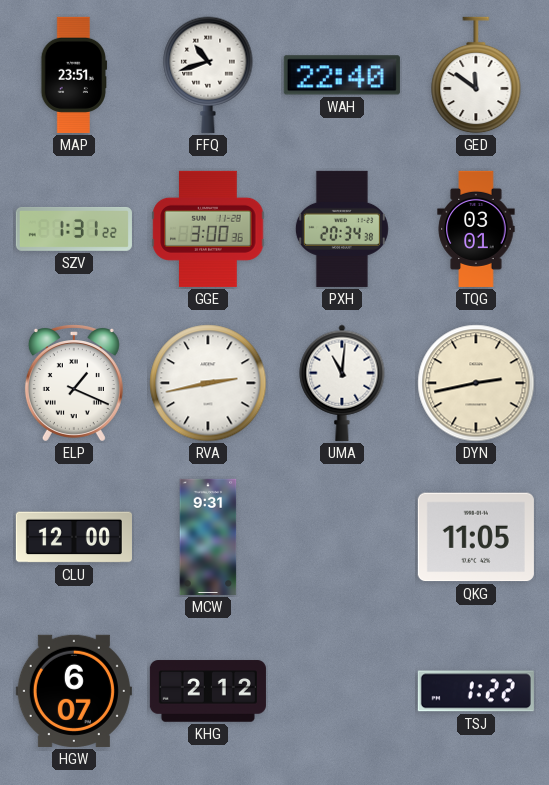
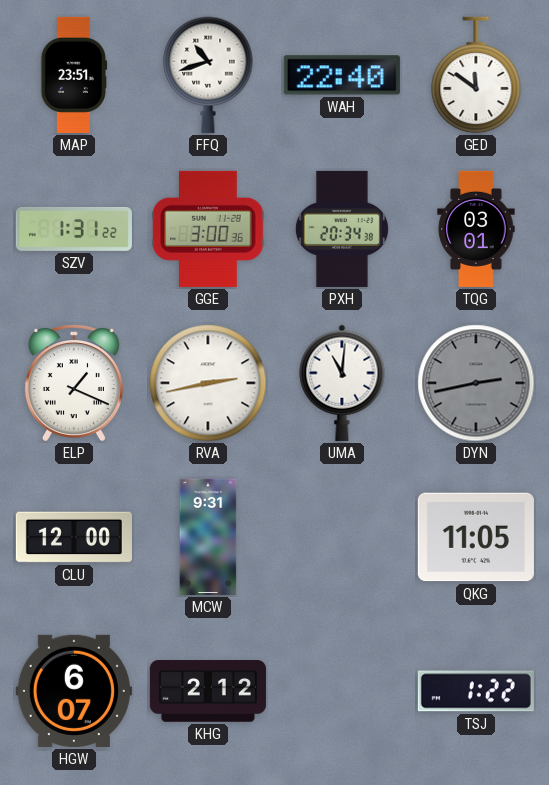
DYN dial: cream -> grey
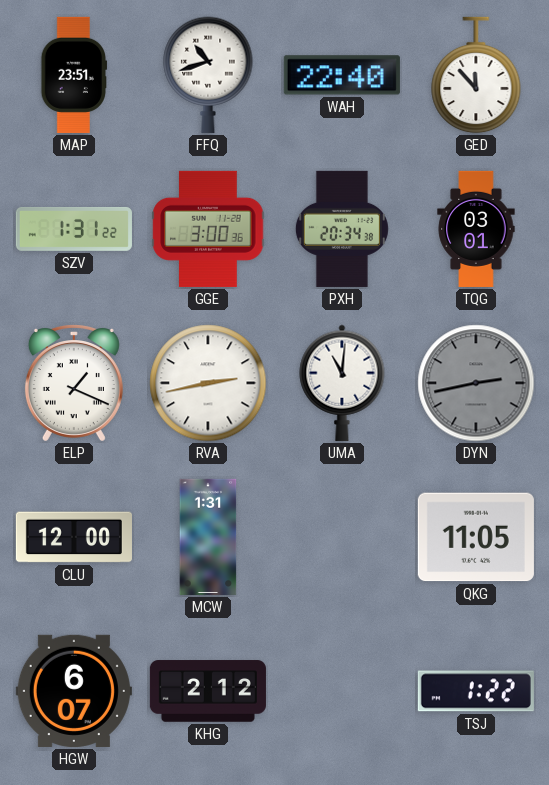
GED: 11:51 -> 11:53
MCW: 9:31 -> 1:31
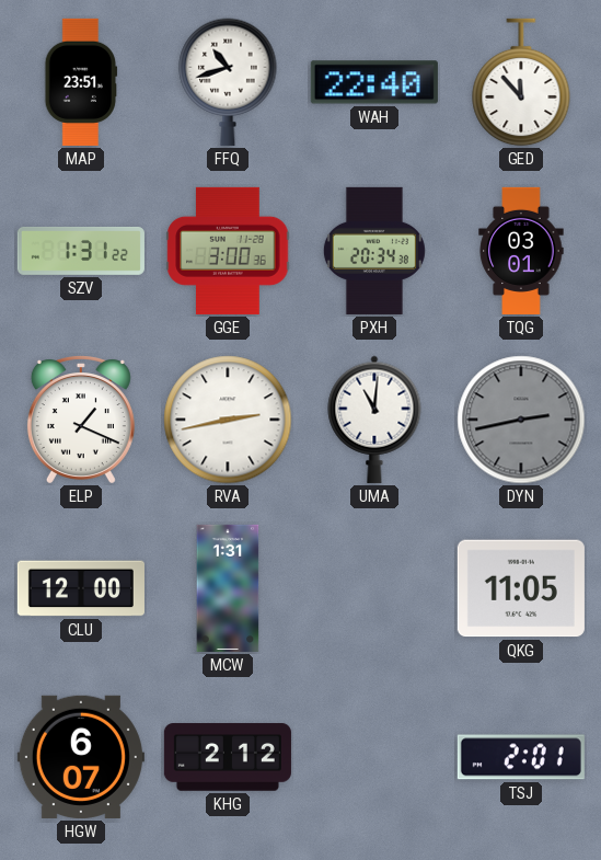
TSJ: 1:22 -> 2:01
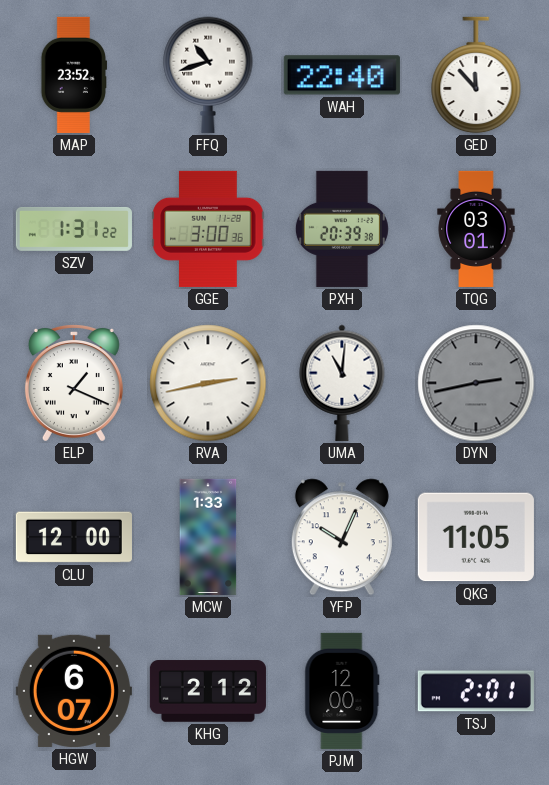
MAP: 23:51 -> 23:52
PXH: 20:34 -> 20:39
MCW: 1:31 -> 1:33
YFP: none -> 10:04
PJM: none -> 12:00
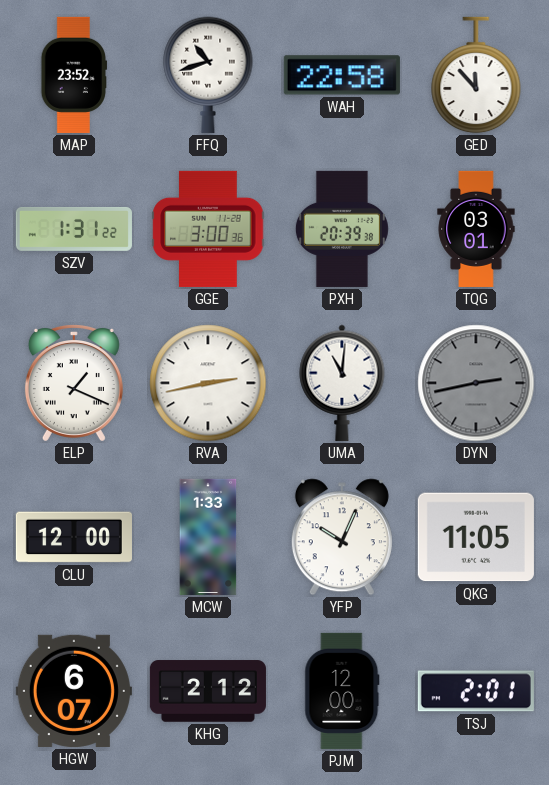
WAH: 22:40 -> 22:58
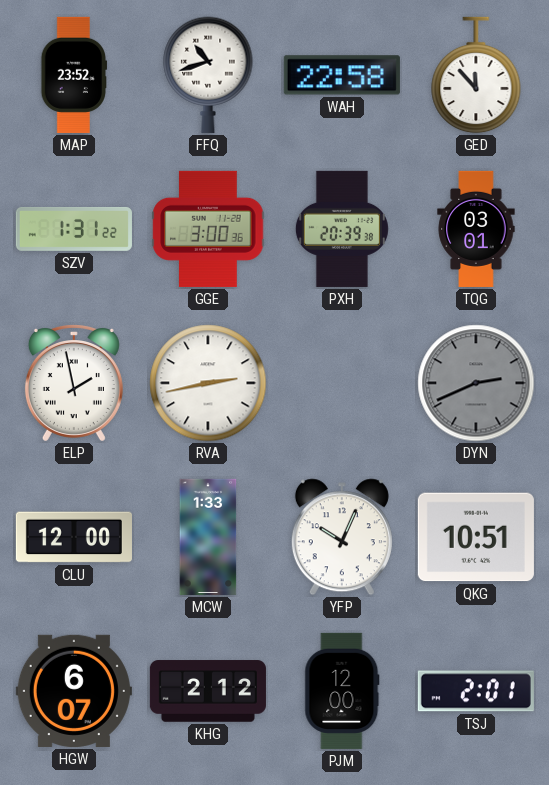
ELP: 1:19 -> 1:58
UMA: 11:01 -> none
DYN: 2:43 -> 2:41
QKG: 11:05 -> 10:51
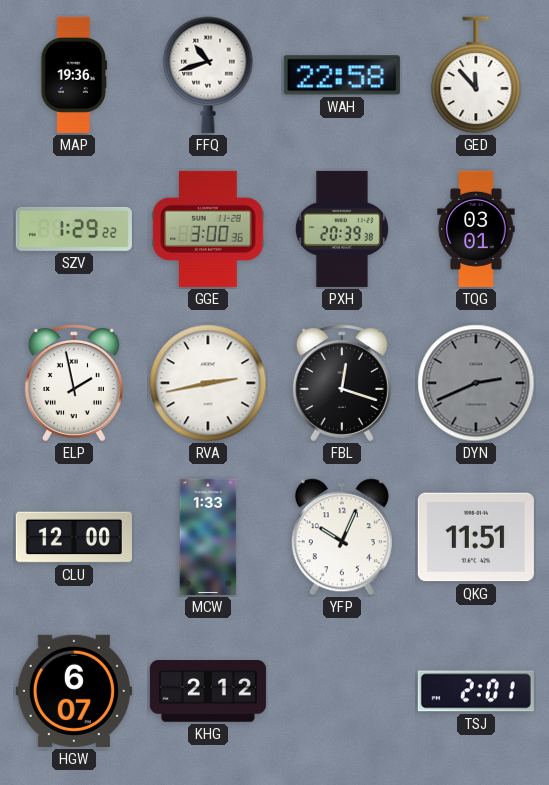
MAP: 23:52 -> 19:36
SZV: 1:31 -> 1:29
FBL: none -> 12:18
QKG: 10:51 -> 11:51
PJM: 12:00 -> none
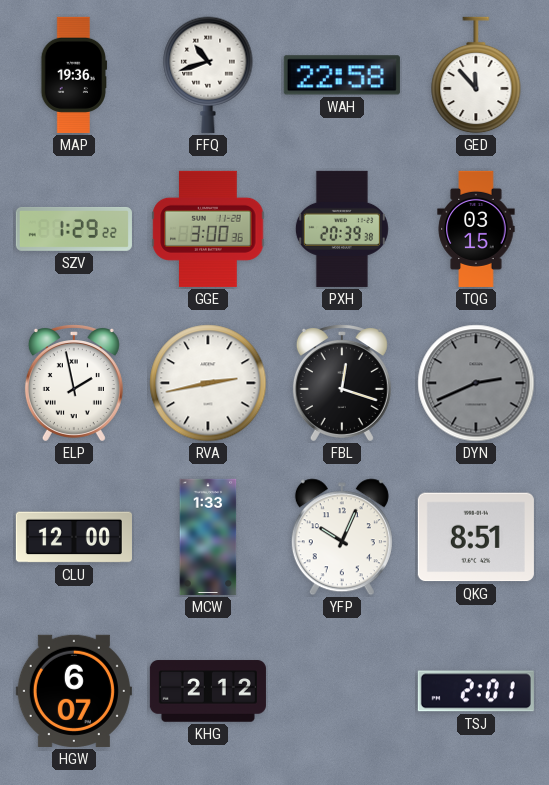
TQG: 03:01 -> 03:15
QKG: 11:51 -> 8:51
